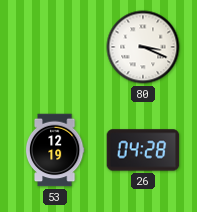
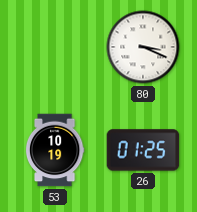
53: 12:19 -> 10:19
26: 04:28 -> 01:25
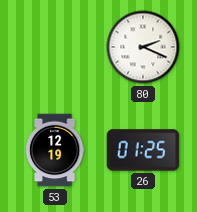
80: 3:19 -> 2:19
53: 10:19 -> 12:19
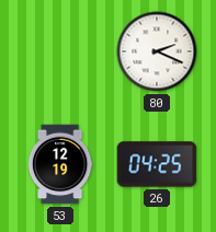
26: 01:25 -> 04:25
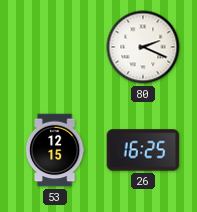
53: 12:19 -> 12:15
26: 04:25 -> 16:25
